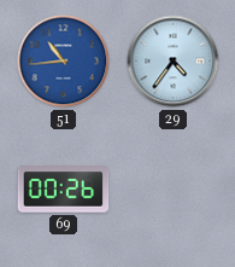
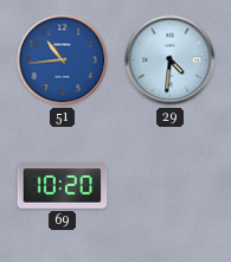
29: 4:36 -> 4:31
69: 00:26 -> 10:20
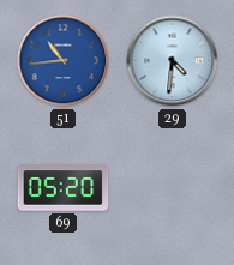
69: 10:20 -> 05:20
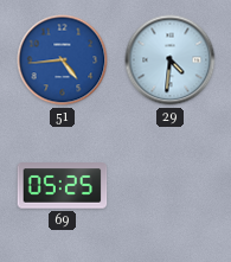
51: 10:44 -> 4:44
69: 05:20 -> 05:25
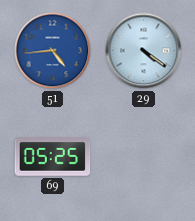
29: 4:31 -> 4:21
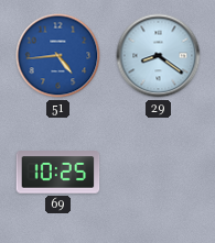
29: 4:21 -> 8:21
69: 05:25 -> 10:25
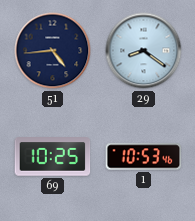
51 dial: blue -> navy
1: none -> 10:53
